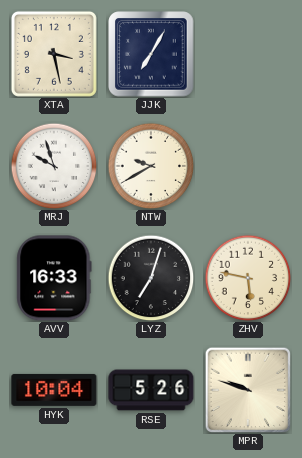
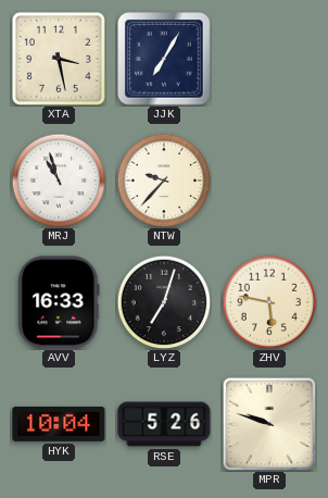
MRJ: 9:57 -> 10:57
NTW: 9:40 -> 9:37
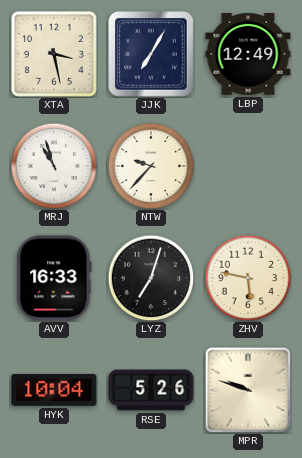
LBP: none -> 12:49
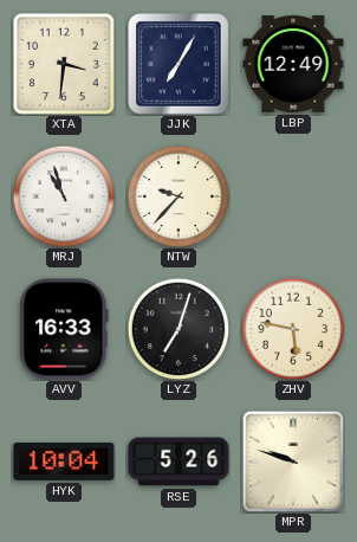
XTA: 3:28 -> 3:31
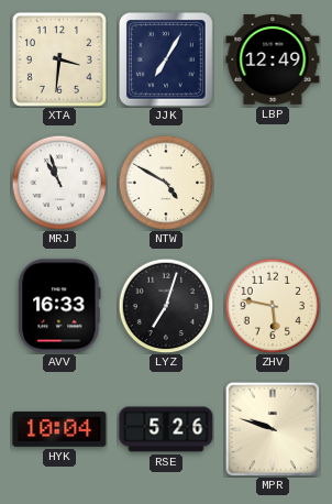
NTW: 9:37 -> 4:50
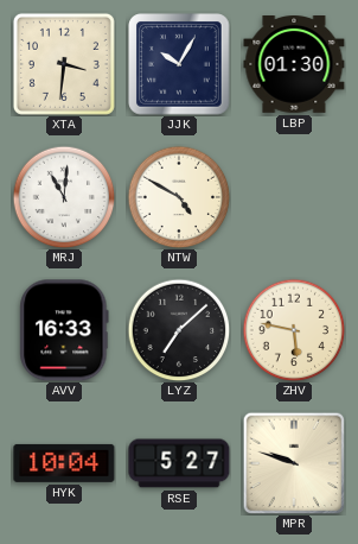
JJK: 7:05 -> 10:05
LBP: 12:49 -> 01:30
MRJ: 10:57 -> 11:01
LYZ: 7:03 -> 7:08
RSE: 5:26 -> 5:27
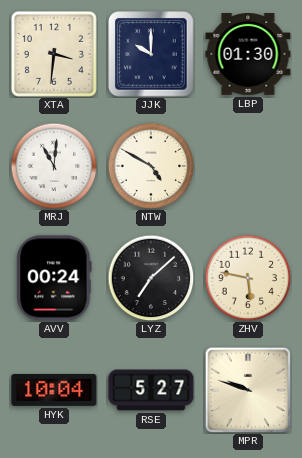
JJK: 10:05 -> 10:00
AVV: 16:33 -> 00:24
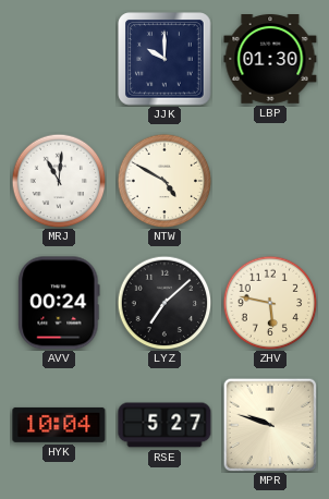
XTA: 3:31 -> none
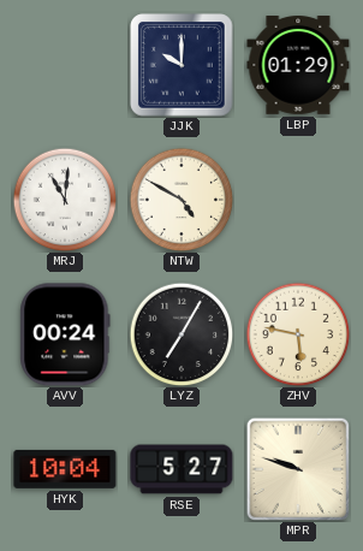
LBP: 01:30 -> 01:29
LYZ: 7:08 -> 7:05
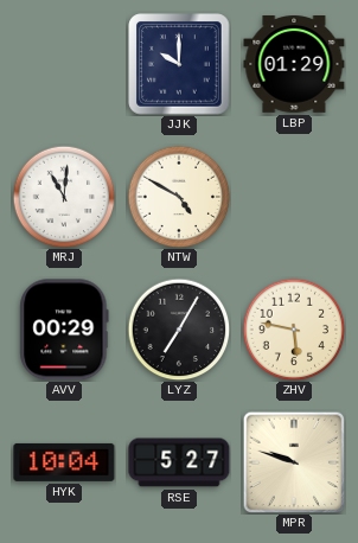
AVV: 00:24 -> 00:29
